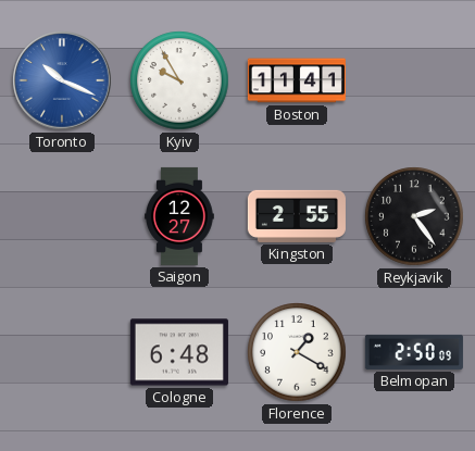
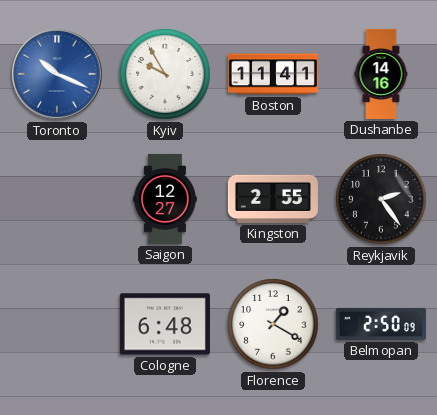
Dushanbe: none -> 14:16
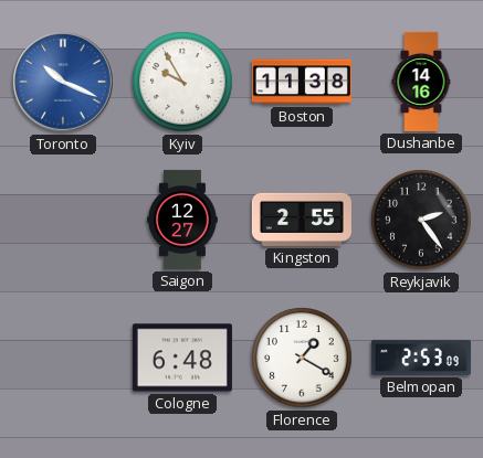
Boston: 11:41 -> 11:38
Belmopan: 2:50 -> 2:53
